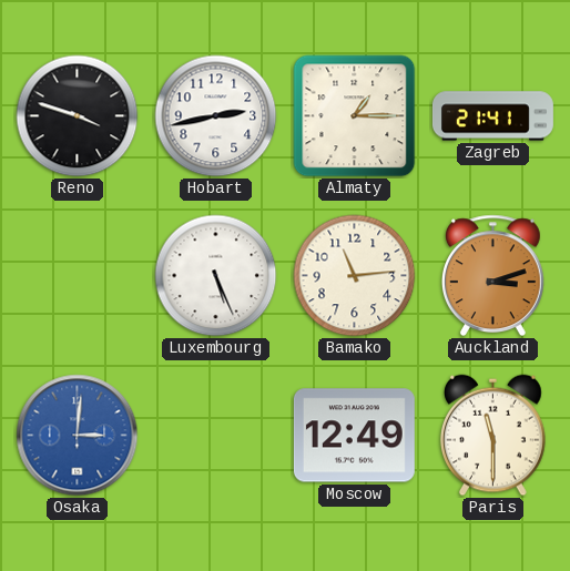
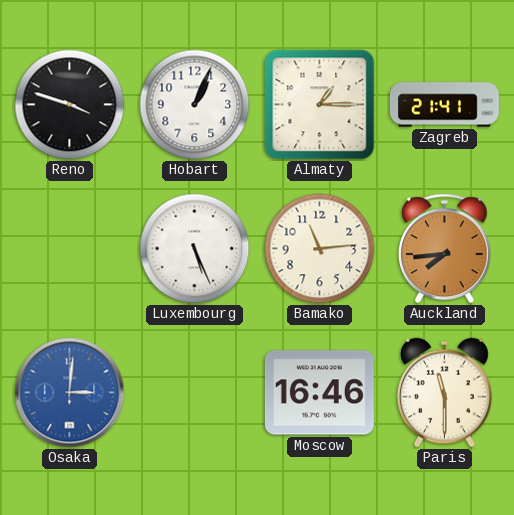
Hobart: 2:43 -> 1:04
Auckland: 3:12 -> 7:44
Moscow: 12:49 -> 16:46
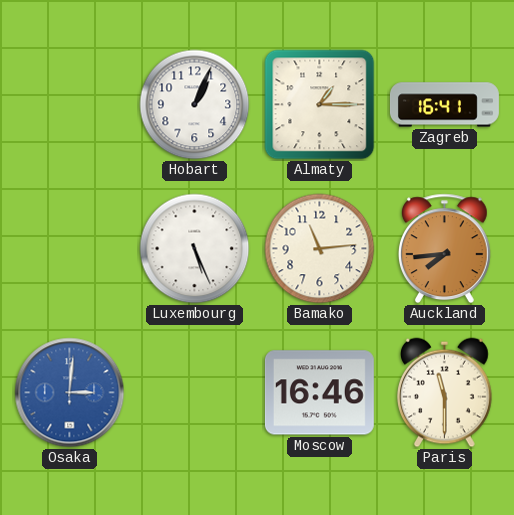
Reno: 3:48 -> none
Zagreb: 21:41 -> 16:41
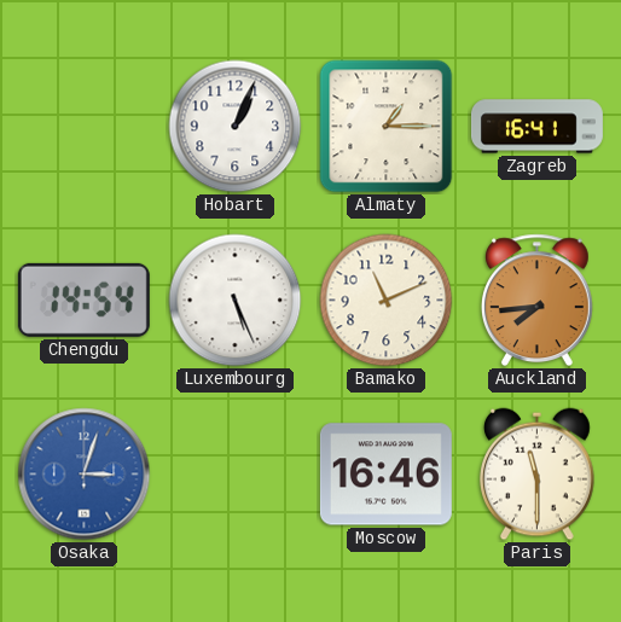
Chengdu: none -> 14:54
Bamako: 11:14 -> 11:11
Osaka: 3:01 -> 3:03
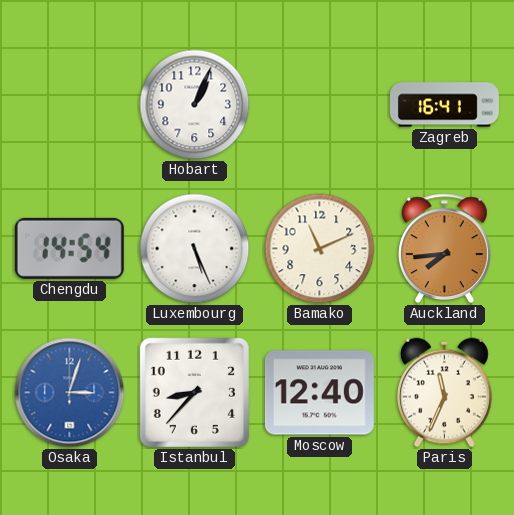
Almaty: 1:15 -> none
Istanbul: none -> 8:37
Moscow: 16:46 -> 12:40
Paris: 11:30 -> 11:34
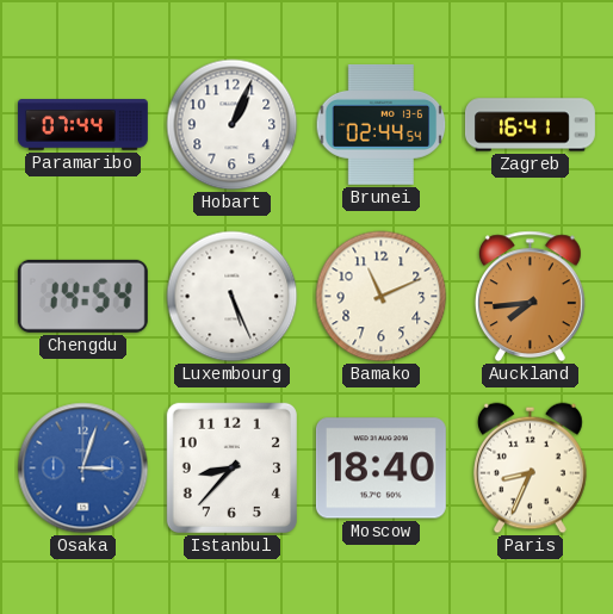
Paramaribo: none -> 07:44
Brunei: none -> 02:44
Moscow: 12:40 -> 18:40
Paris: 11:34 -> 8:34
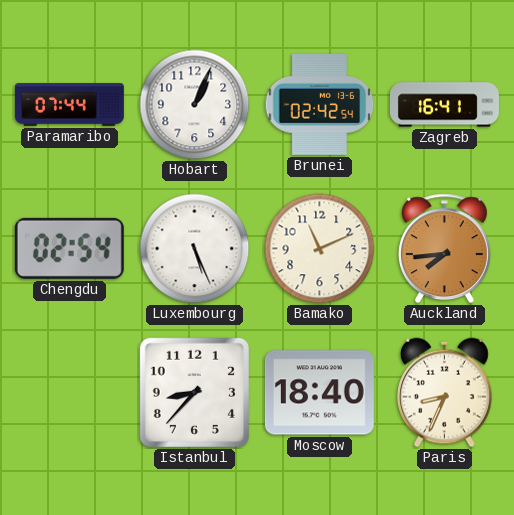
Brunei: 02:44 -> 02:42
Chengdu: 14:54 -> 02:54
Osaka: 3:03 -> none
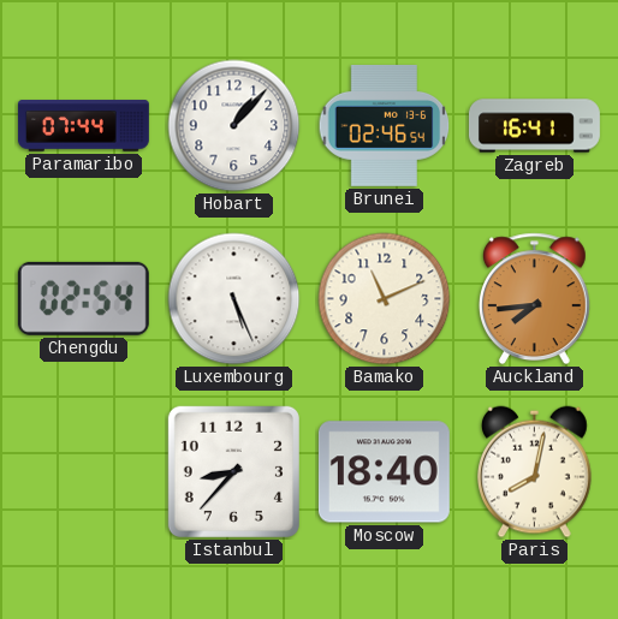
Hobart: 1:04 -> 1:07
Brunei: 02:42 -> 02:46
Paris: 8:34 -> 8:02
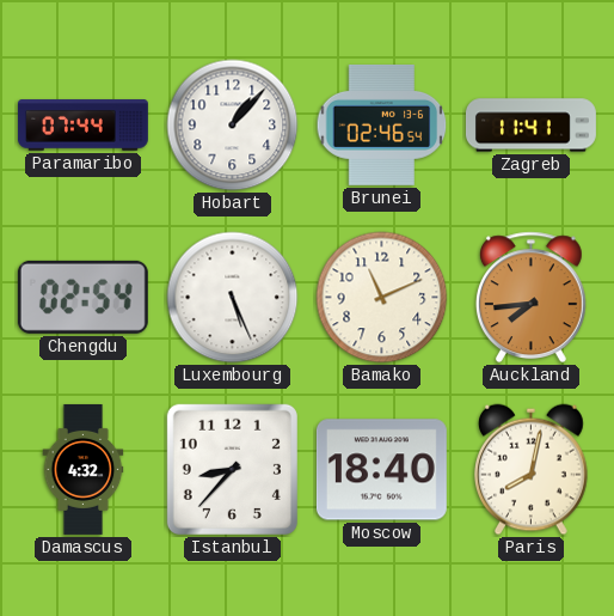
Zagreb: 16:41 -> 11:41
Damascus: none -> 4:32
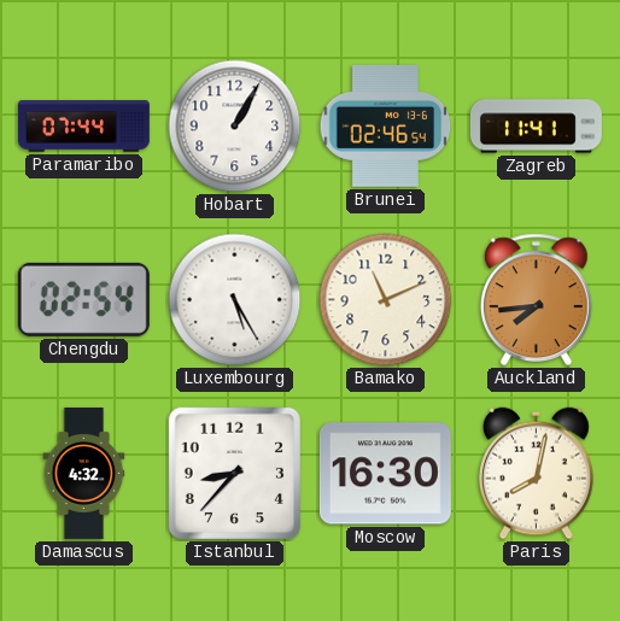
Hobart: 1:07 -> 1:05
Luxembourg: 5:26 -> 5:25
Moscow: 18:40 -> 16:30
